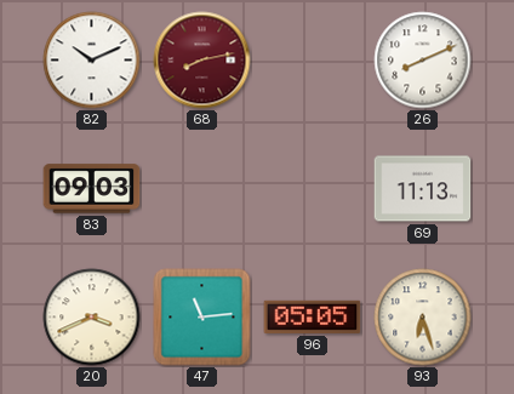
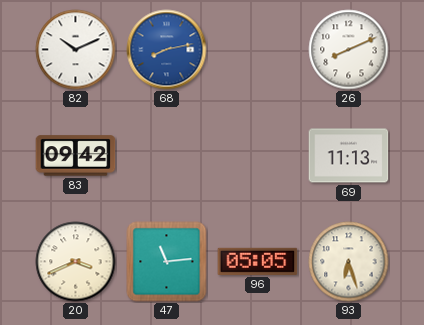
68 dial: burgundy -> blue
83: 09:03 -> 09:42
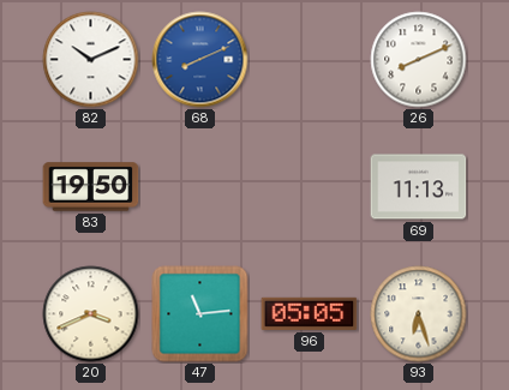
68: 8:13 -> 8:11
83: 09:42 -> 19:50
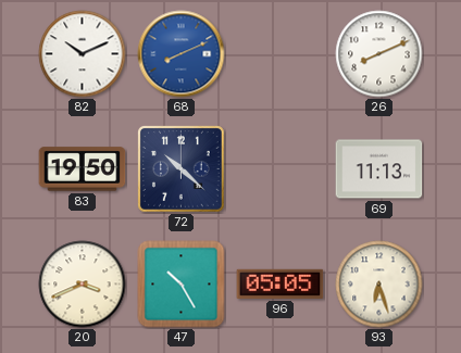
72: none -> 10:22
47: 11:14 -> 10:25
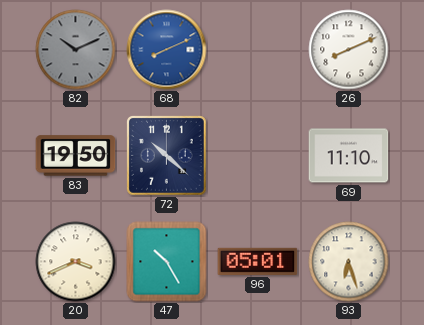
82 dial: white -> grey
69: 11:13 -> 11:10
96: 05:05 -> 05:01
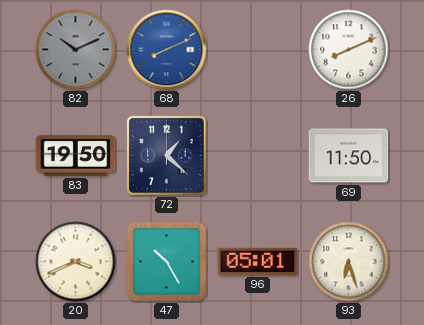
72: 10:22 -> 1:22
69: 11:10 -> 11:50
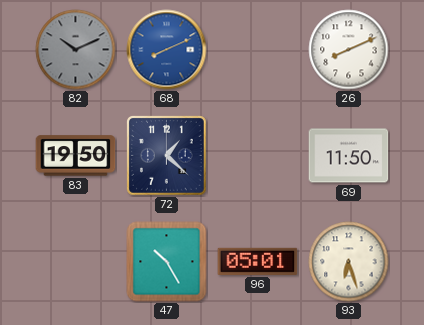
20: 3:41 -> none
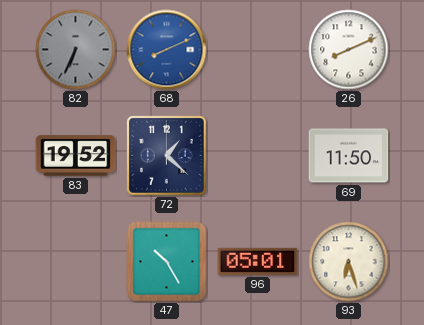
82: 10:11 -> 6:34
83: 19:50 -> 19:52
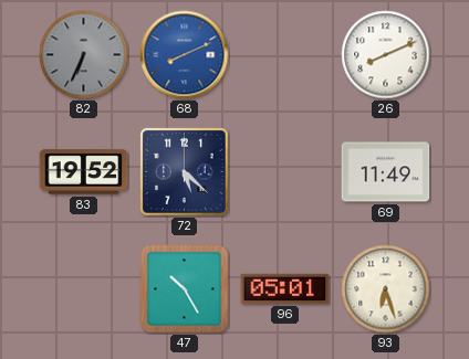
72: 1:22 -> 5:22
69: 11:50 -> 11:49
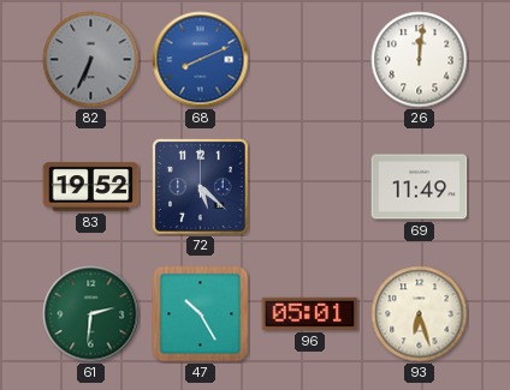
26: 8:11 -> 12:01
61: none -> 2:31
